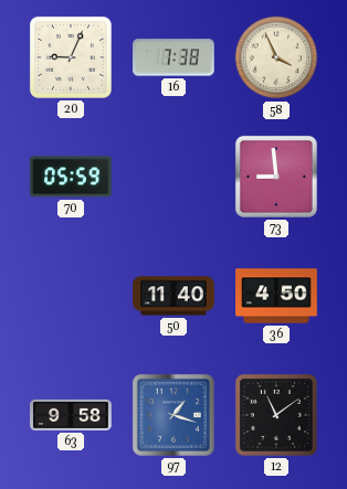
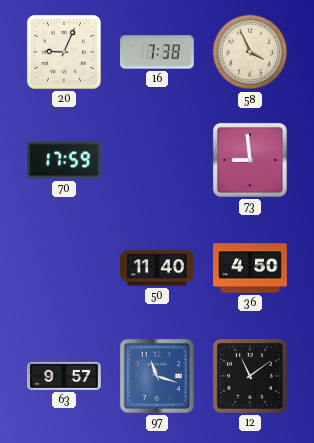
70: 05:59 -> 17:59
63: 9:58 -> 9:57
97: 1:18 -> 11:18
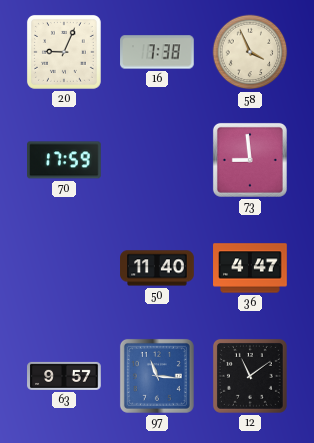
36: 4:50 -> 4:47
97: 11:18 -> 11:16
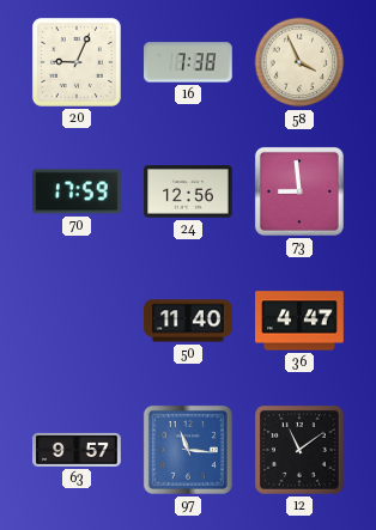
24: none -> 12:56
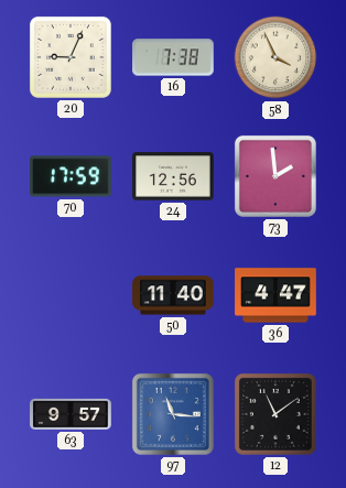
73: 8:59 -> 1:59
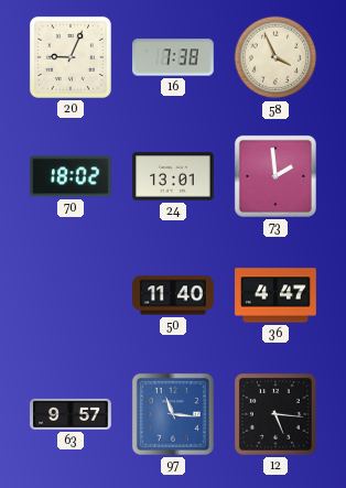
70: 17:59 -> 18:02
24: 12:56 -> 13:01
12: 11:09 -> 5:16
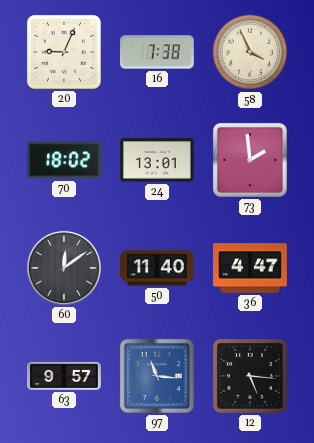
60: none -> 12:09
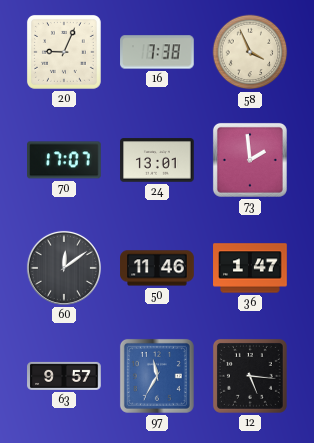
70: 18:02 -> 17:07
50: 11:40 -> 11:46
36: 4:47 -> 1:47
97: 11:16 -> 11:35
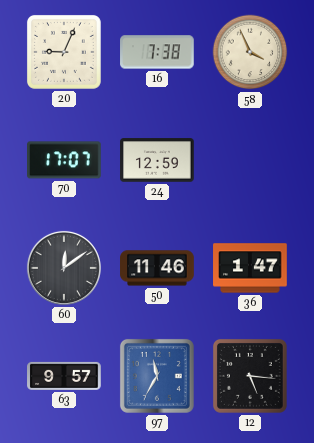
24: 13:01 -> 12:59
73: 1:59 -> none
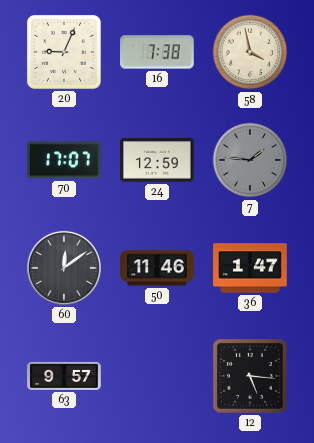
58: 3:56 -> 3:58
7: none -> 1:46
97: 11:35 -> none
